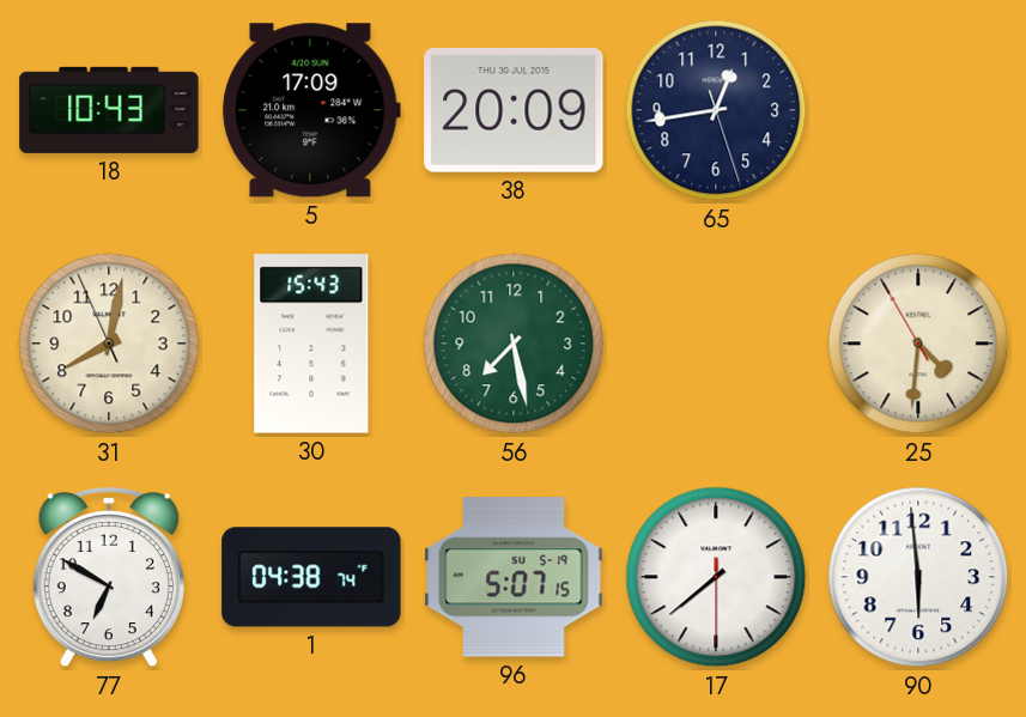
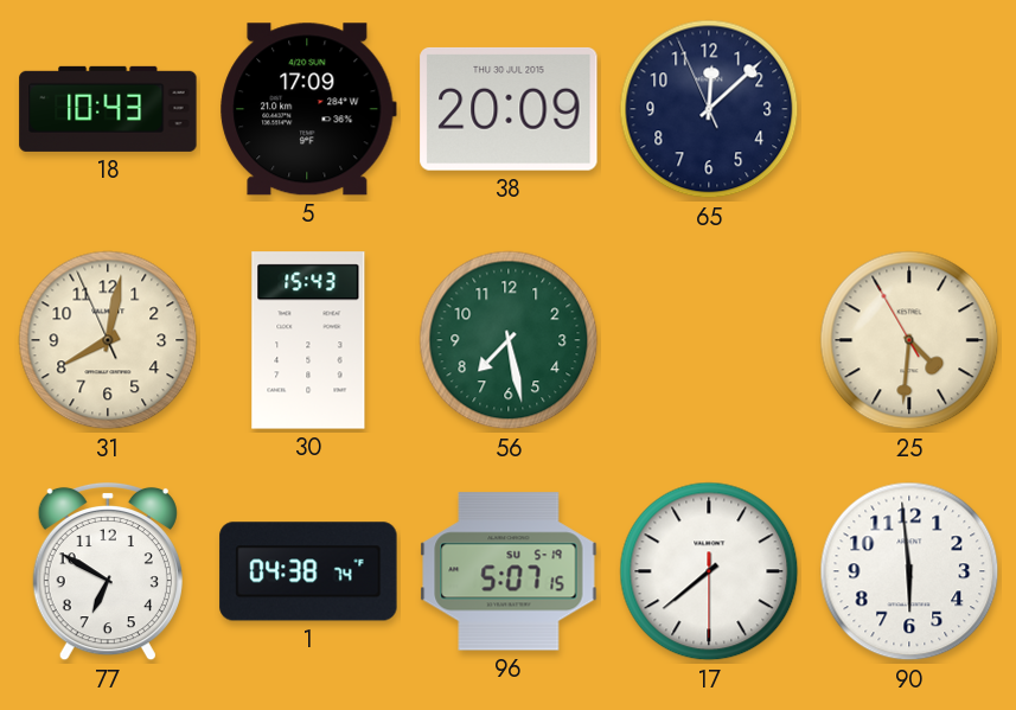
65: 12:43 -> 12:07
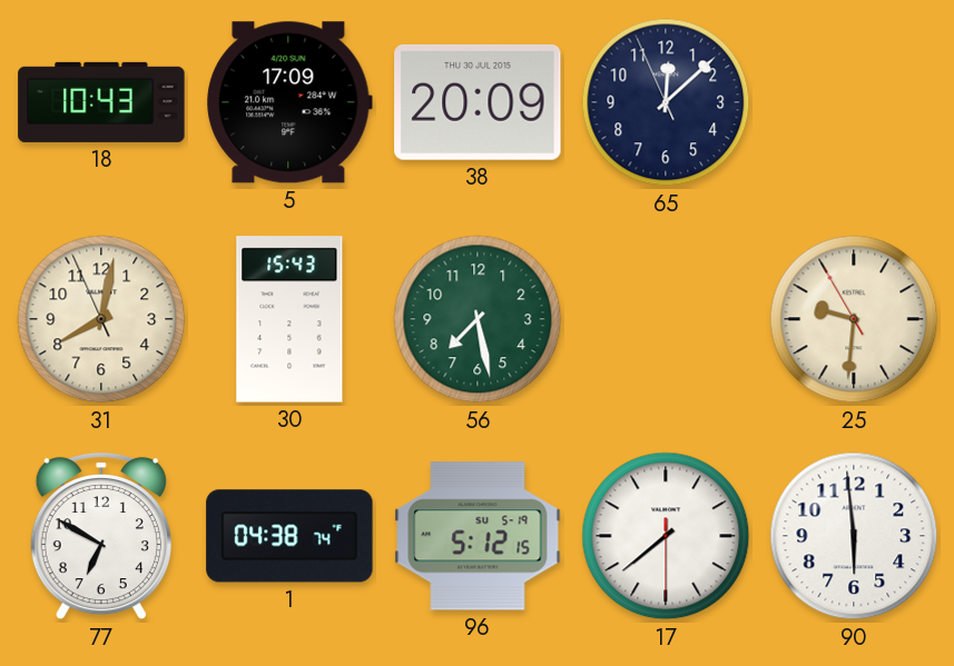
25: 4:30 -> 9:30
96: 5:07 -> 5:12
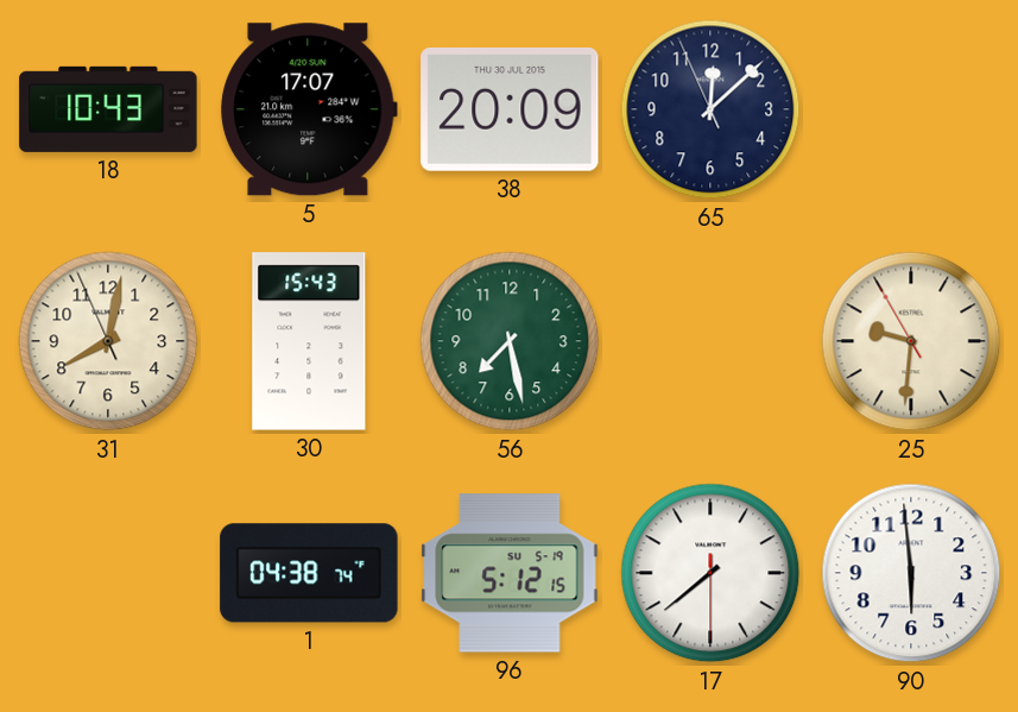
5: 17:09 -> 17:07
77: 6:50 -> none
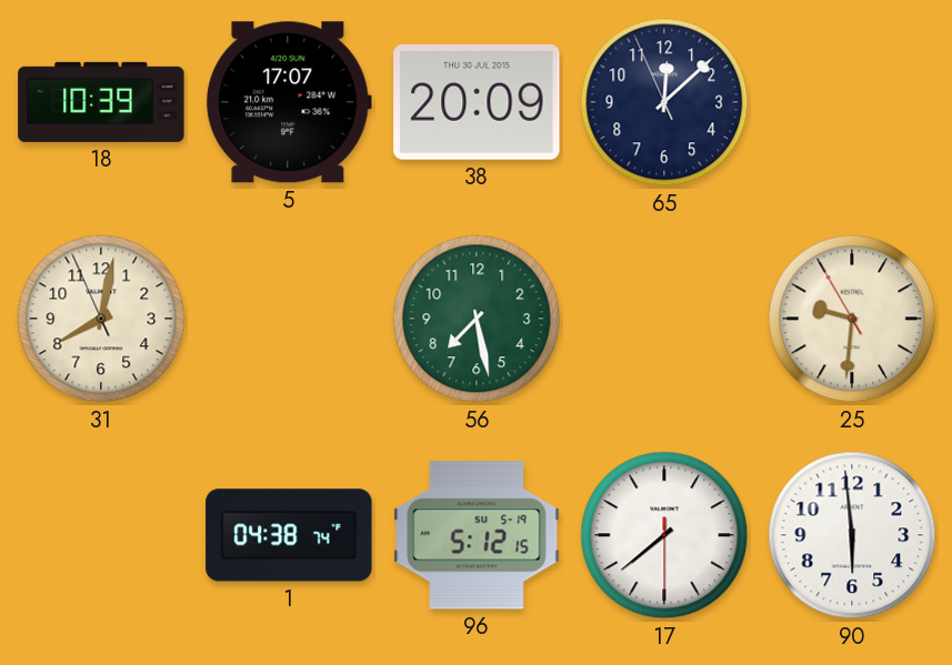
18: 10:43 -> 10:39
30: 15:43 -> none
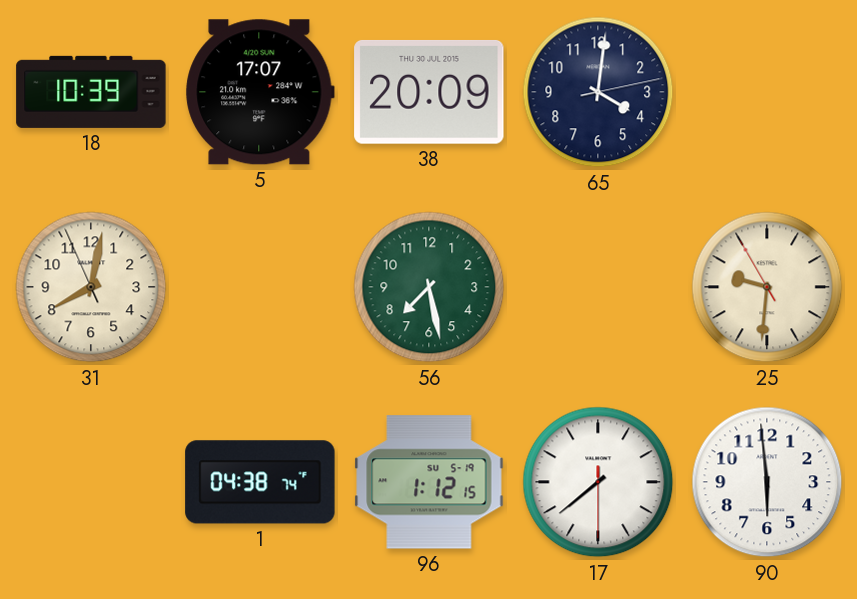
65: 12:07 -> 4:01
96: 5:12 -> 1:12
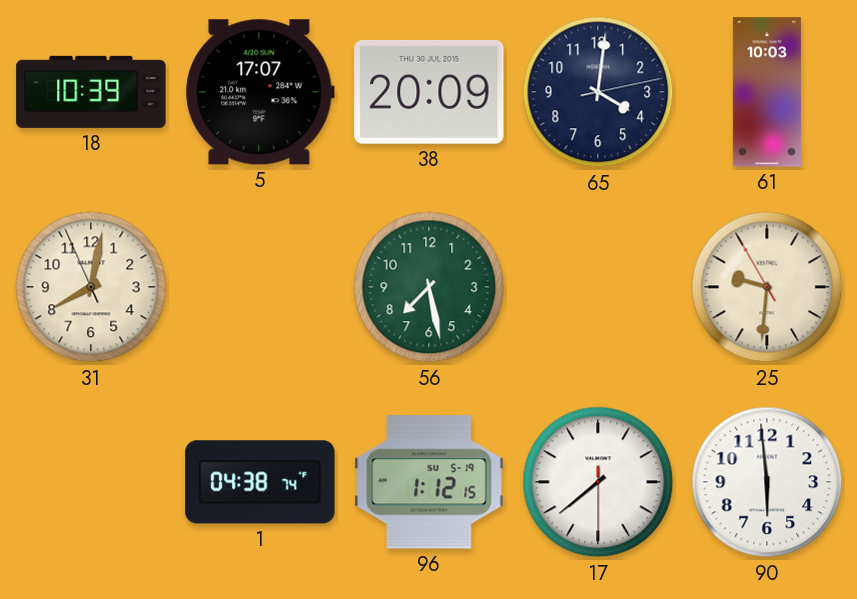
61: none -> 10:03
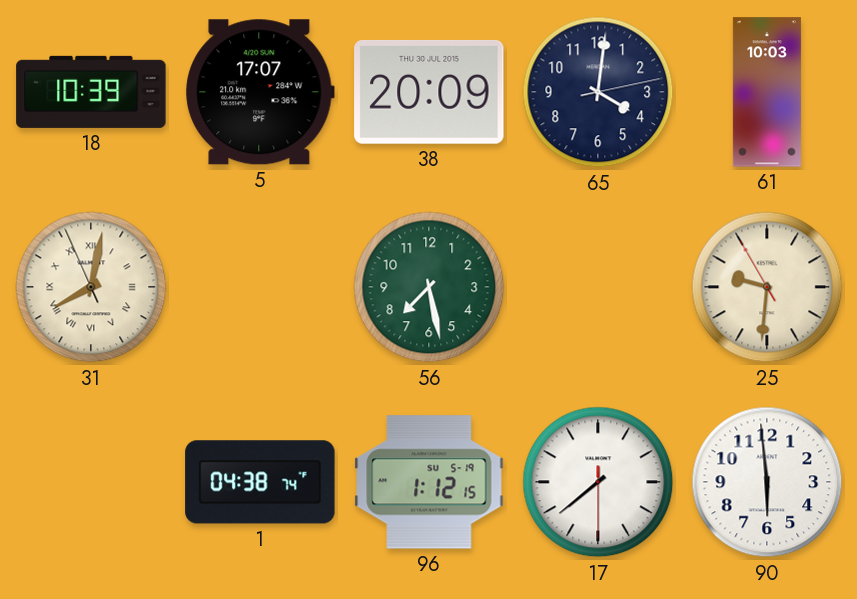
31 numerals: Arabic -> Roman
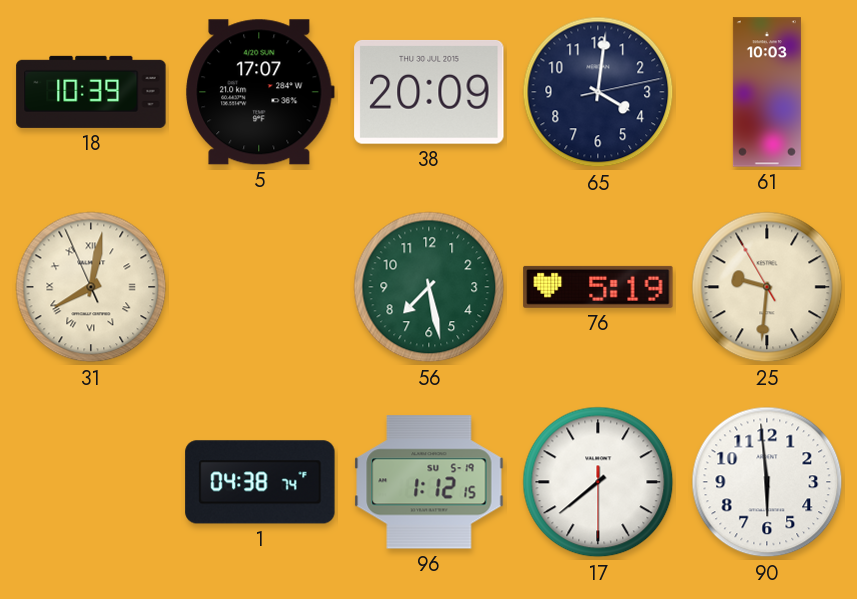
76: none -> 5:19
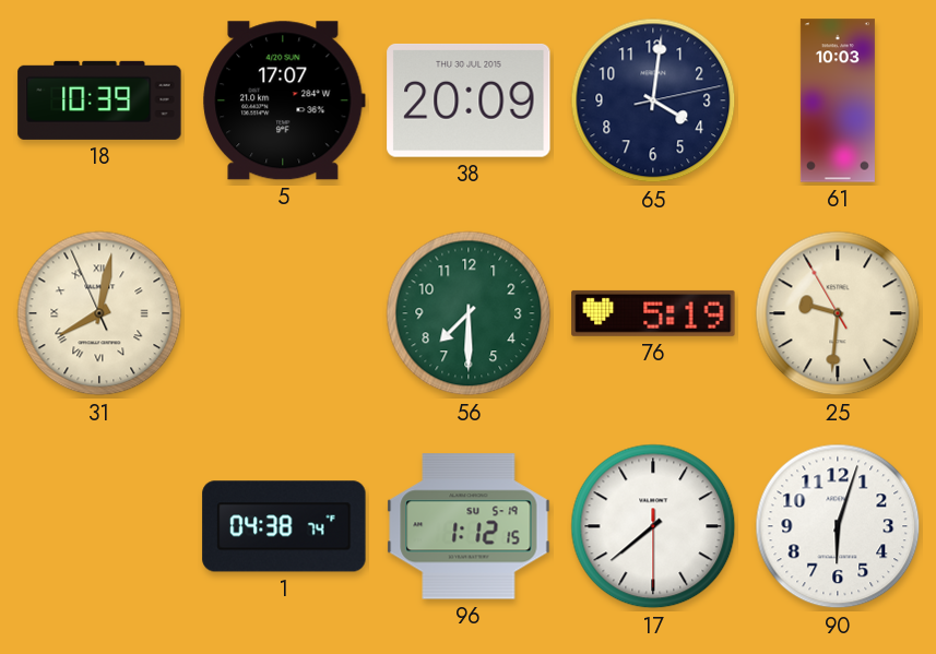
56: 7:28 -> 7:30
90: 5:59 -> 6:03
